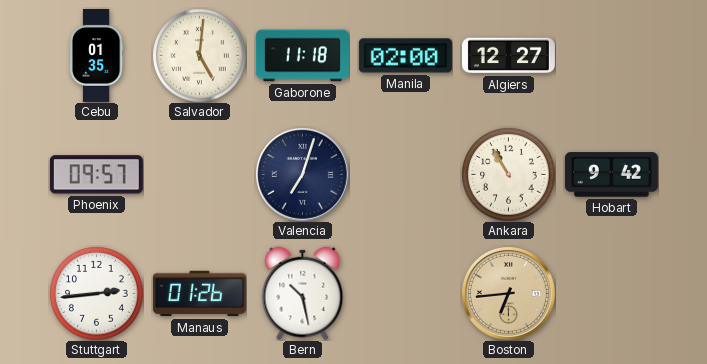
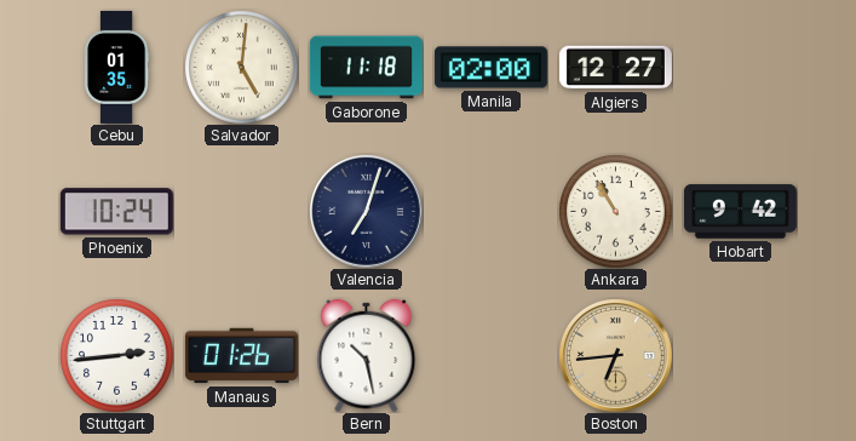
Phoenix: 09:57 -> 10:24
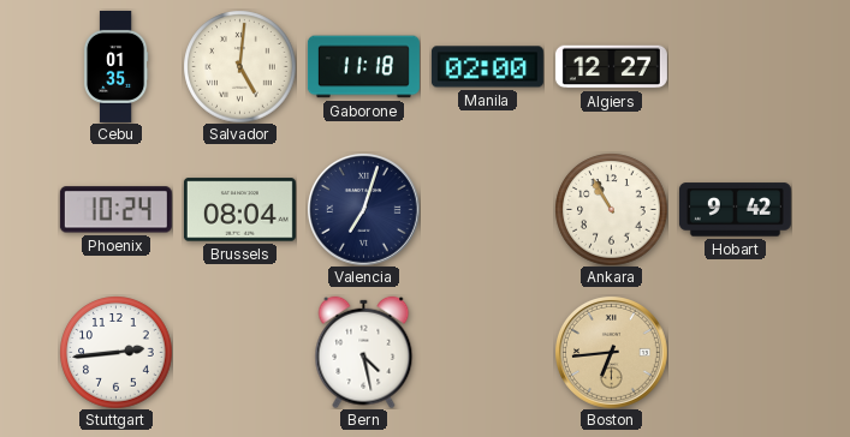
Brussels: none -> 08:04
Manaus: 01:26 -> none
Bern: 10:28 -> 4:28
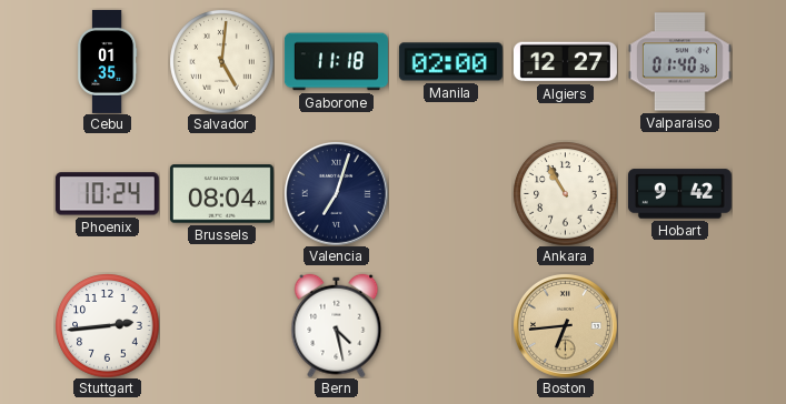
Valparaiso: none -> 01:40
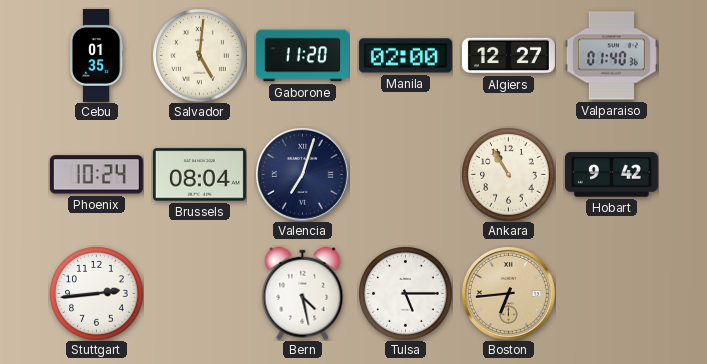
Gaborone: 11:18 -> 11:20
Tulsa: none -> 5:15
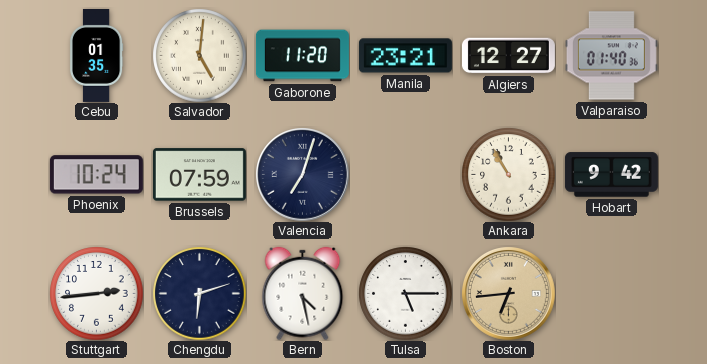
Manila: 02:00 -> 23:21
Brussels: 08:04 -> 07:59
Chengdu: none -> 6:12
